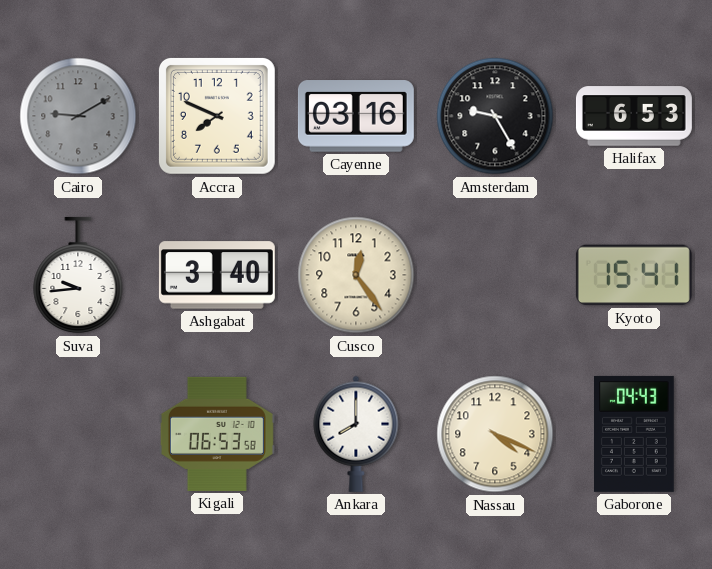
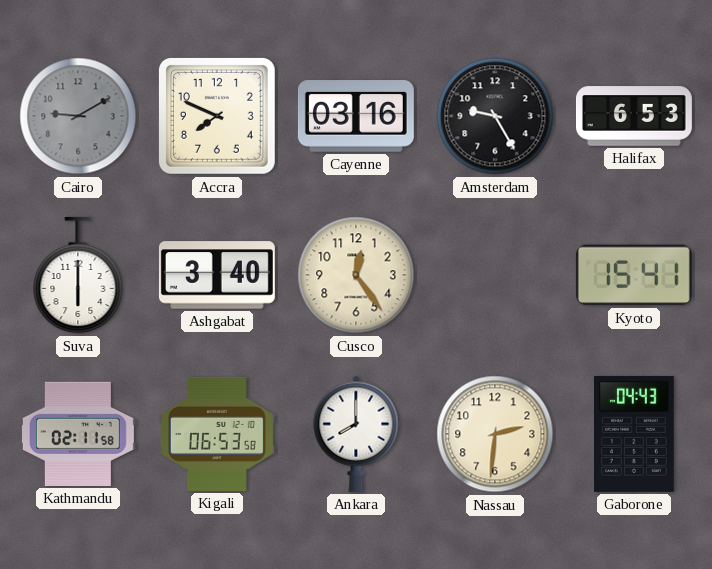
Suva: 9:44 -> 6:00
Kathmandu: none -> 02:11
Nassau: 4:19 -> 2:31
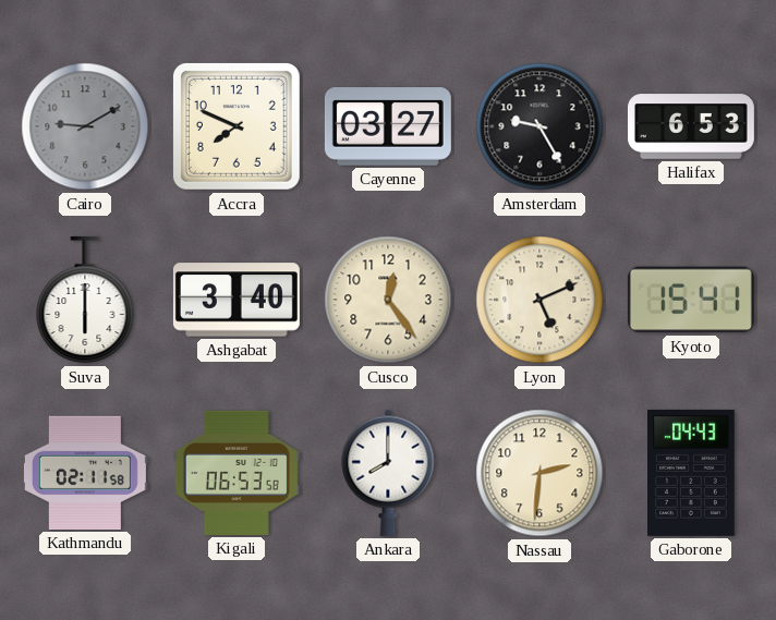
Cayenne: 03:16 -> 03:27
Lyon: none -> 5:11
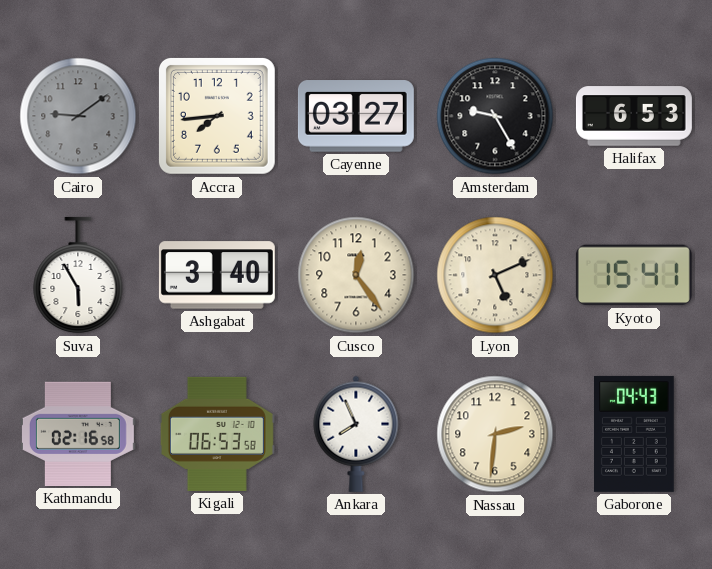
Cairo: 9:10 -> 9:09
Accra: 7:49 -> 7:44
Suva: 6:00 -> 5:55
Kathmandu: 02:11 -> 02:16
Ankara: 8:00 -> 7:56
